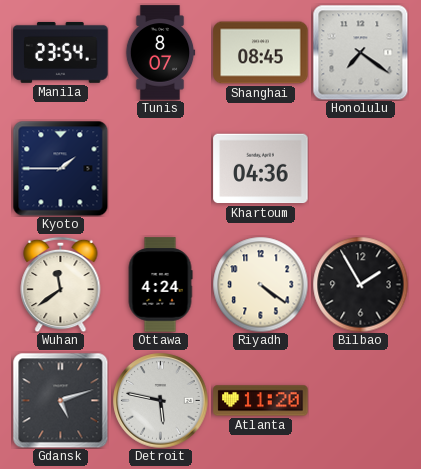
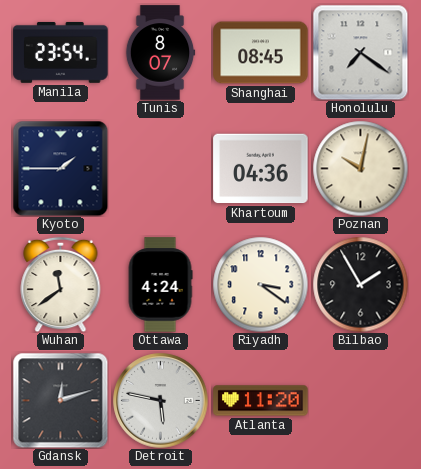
Poznan: none -> 10:02
Riyadh: 4:21 -> 3:21
Gdansk: 5:12 -> 12:12
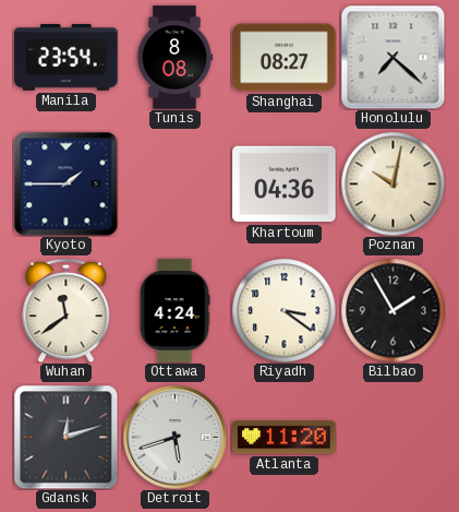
Tunis: 8:07 -> 8:08
Shanghai: 08:45 -> 08:27
Honolulu: 7:21 -> 7:22
Detroit: 5:47 -> 5:42
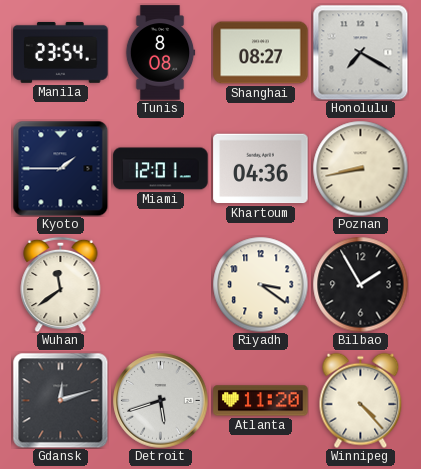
Honolulu: 7:22 -> 7:20
Miami: none -> 12:01
Poznan: 10:02 -> 8:43
Ottawa: 4:24 -> none
Winnipeg: none -> 4:23
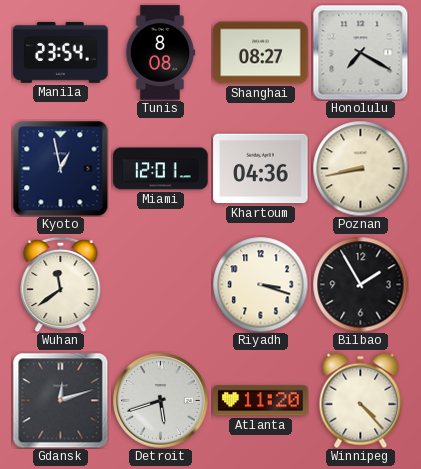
Kyoto: 1:45 -> 12:58
Riyadh: 3:21 -> 3:18
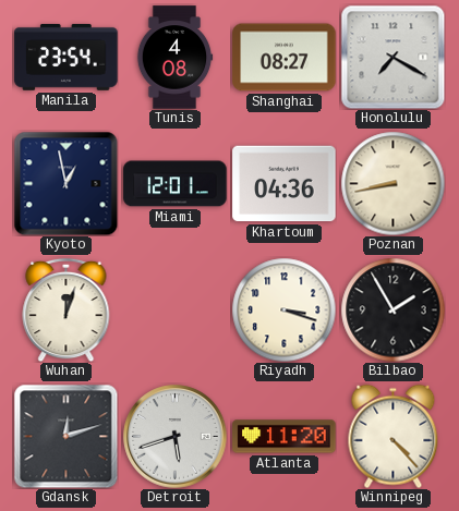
Tunis: 8:08 -> 4:08
Wuhan: 11:39 -> 12:03
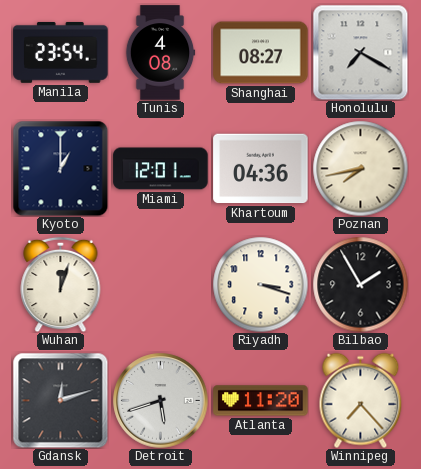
Kyoto: 12:58 -> 1:00
Poznan: 8:43 -> 7:43
Winnipeg: 4:23 -> 7:23
